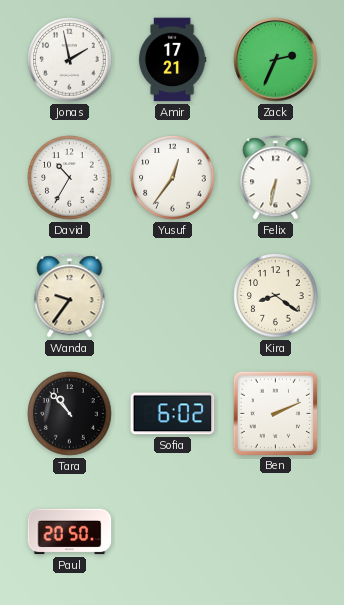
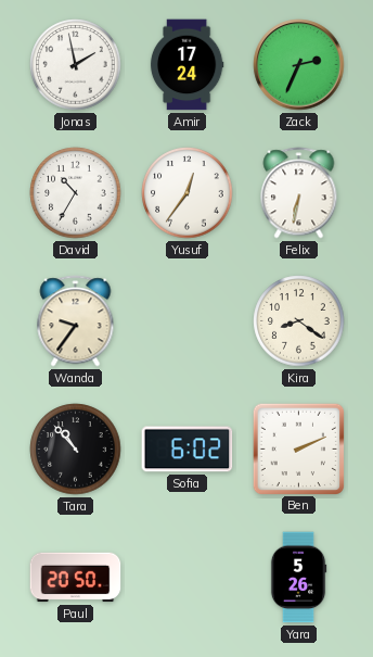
Amir: 17:21 -> 17:24
Yara: none -> 5:26
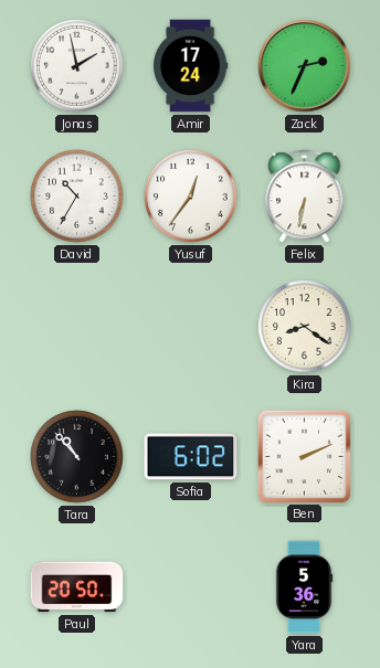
Wanda: 9:36 -> none
Yara: 5:26 -> 5:36
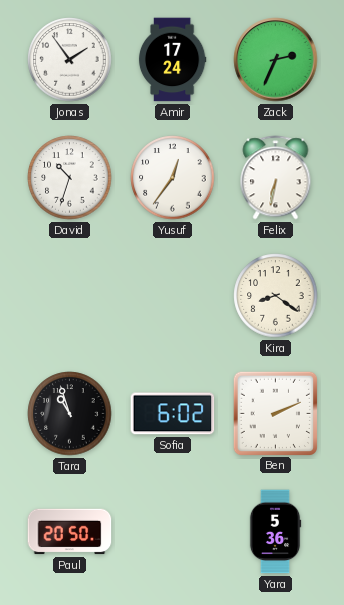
Jonas: 1:58 -> 1:54
David: 10:35 -> 10:33
Tara: 10:53 -> 10:57
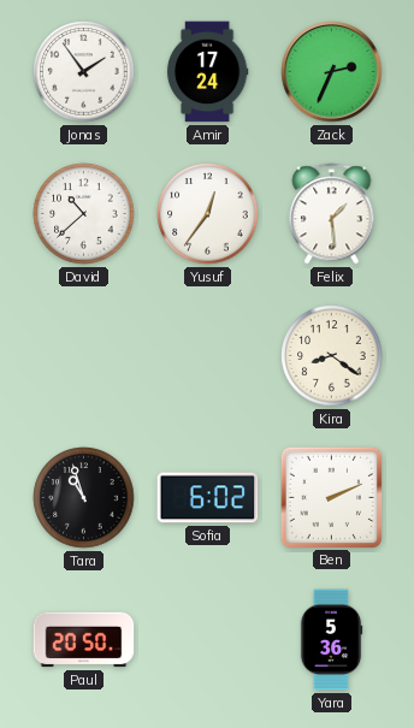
David: 10:33 -> 10:38
Felix: 6:32 -> 1:29
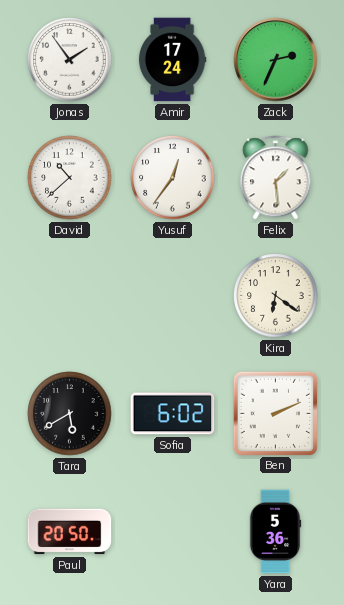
Kira: 8:21 -> 6:21
Tara: 10:57 -> 5:40
